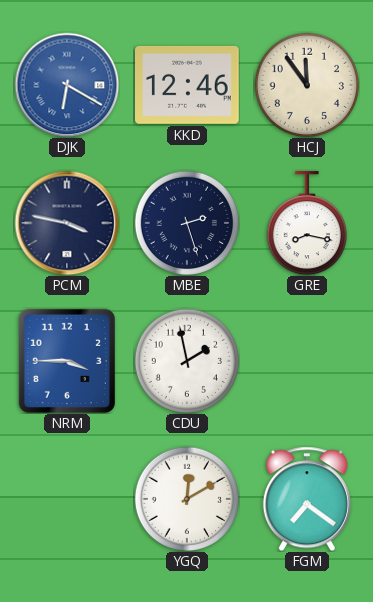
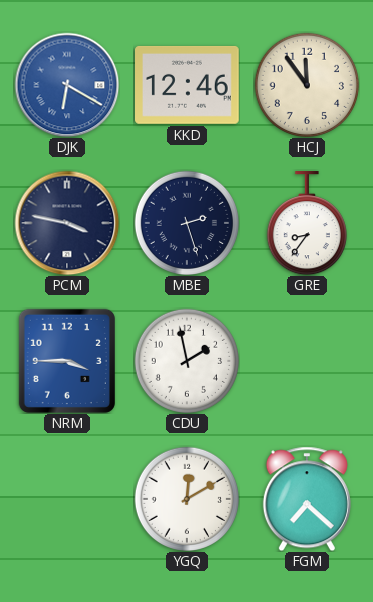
GRE: 8:17 -> 8:36
FGM: 7:21 -> 7:22
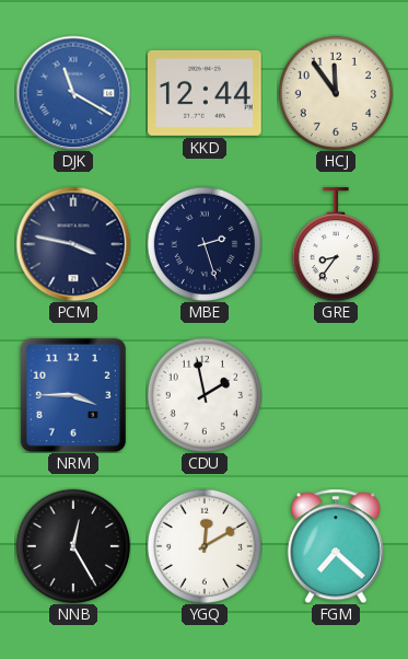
DJK: 6:20 -> 11:20
KKD: 12:46 -> 12:44
NNB: none -> 12:25
